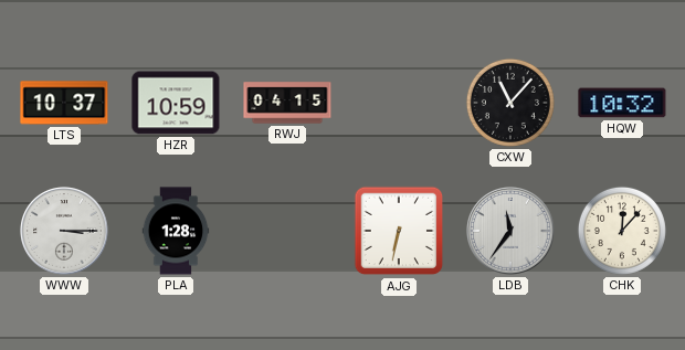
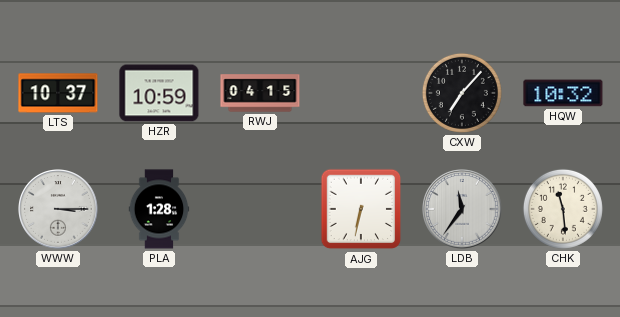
CXW: 11:07 -> 7:07
CHK: 12:07 -> 11:29
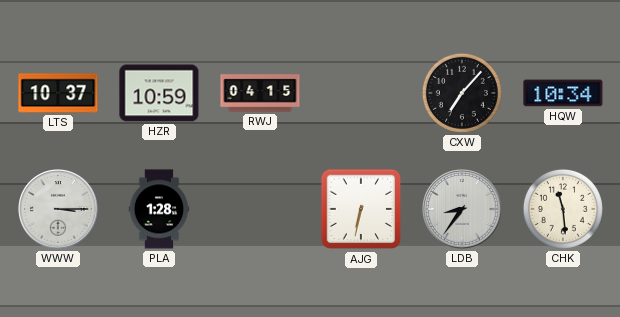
HQW: 10:32 -> 10:34
LDB: 11:36 -> 8:36
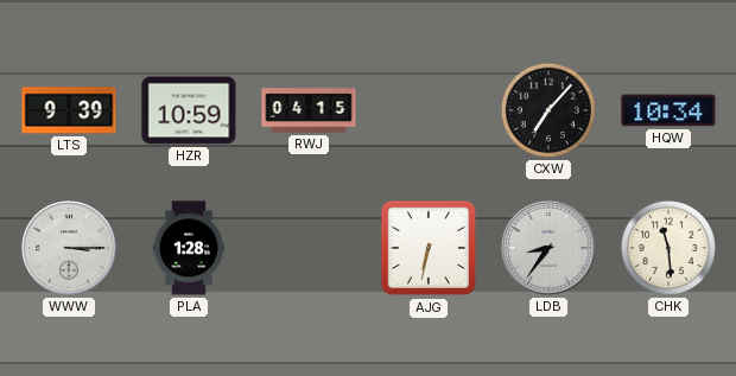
LTS: 10:37 -> 9:39
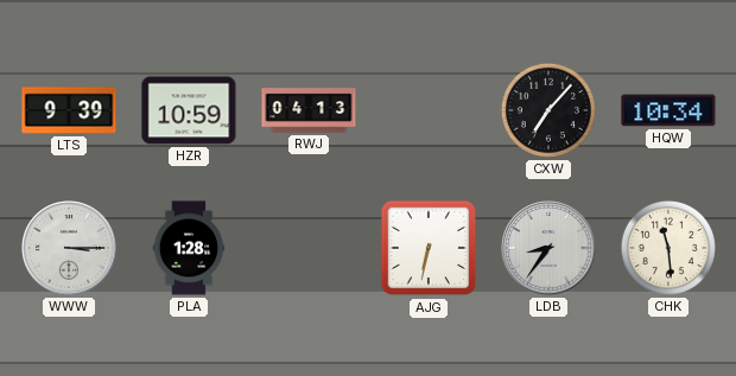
RWJ: 04:15 -> 04:13
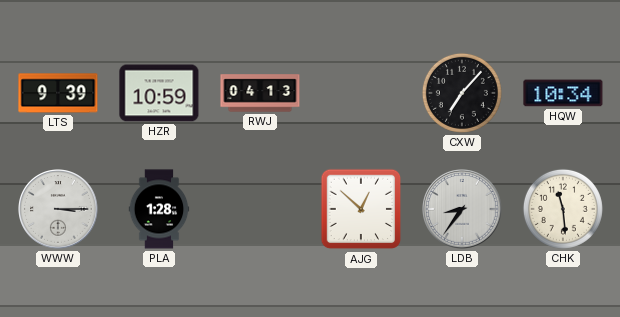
AJG: 6:32 -> 12:52
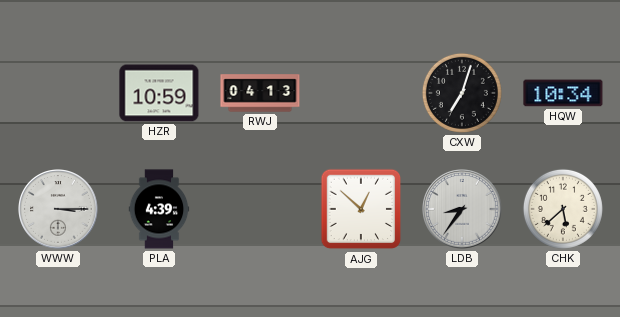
LTS: 9:39 -> none
CXW: 7:07 -> 7:03
PLA: 1:28 -> 4:39
CHK: 11:29 -> 5:38
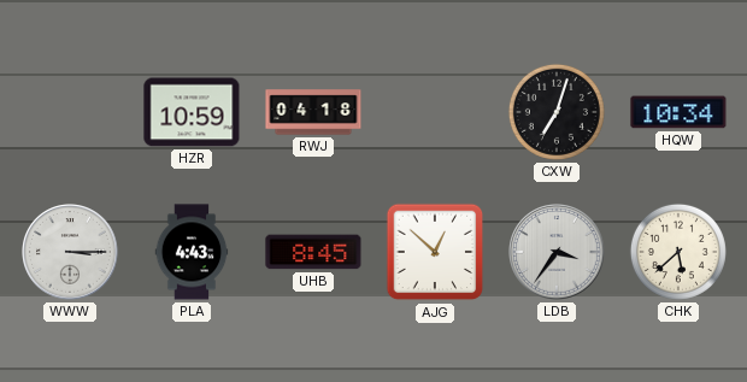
RWJ: 04:13 -> 04:18
PLA: 4:39 -> 4:43
UHB: none -> 8:45
LDB: 8:36 -> 3:36
